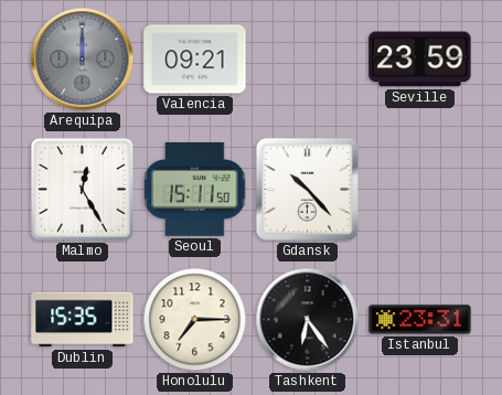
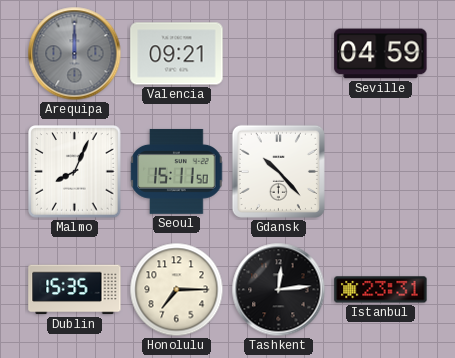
Seville: 23:59 -> 04:59
Malmo: 12:25 -> 8:04
Tashkent: 6:24 -> 12:14
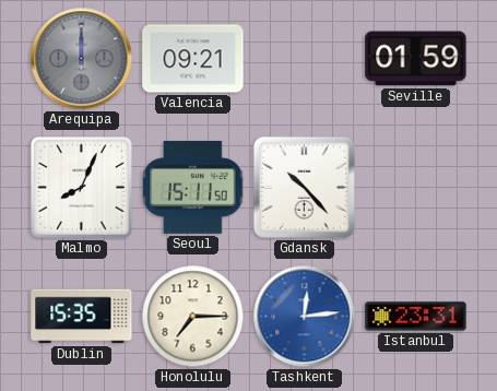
Seville: 04:59 -> 01:59
Tashkent dial: black -> blue
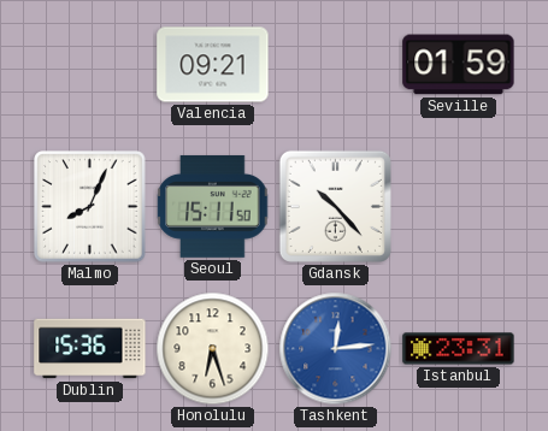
Arequipa: 12:00 -> none
Dublin: 15:35 -> 15:36
Honolulu: 7:15 -> 6:27
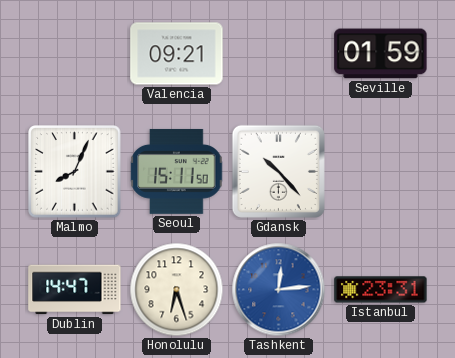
Dublin: 15:36 -> 14:47
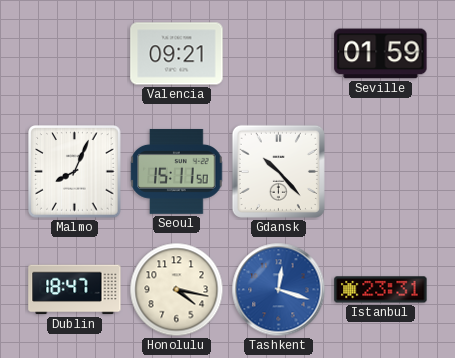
Dublin: 14:47 -> 18:47
Honolulu: 6:27 -> 4:17
Tashkent: 12:14 -> 12:18
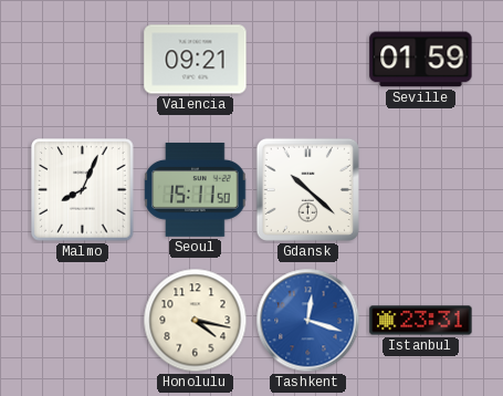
Gdansk: 10:23 -> 10:22
Dublin: 18:47 -> none
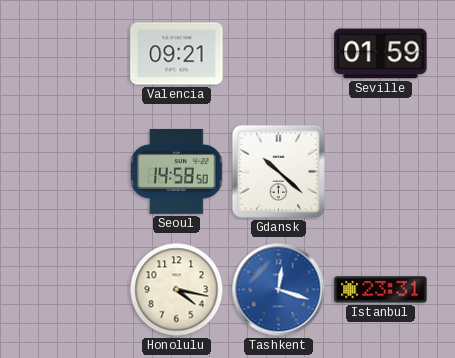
Malmo: 8:04 -> none
Seoul: 15:11 -> 14:58
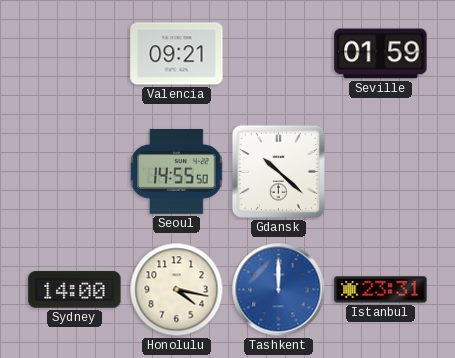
Seoul: 14:58 -> 14:55
Sydney: none -> 14:00
Tashkent: 12:18 -> 12:00
